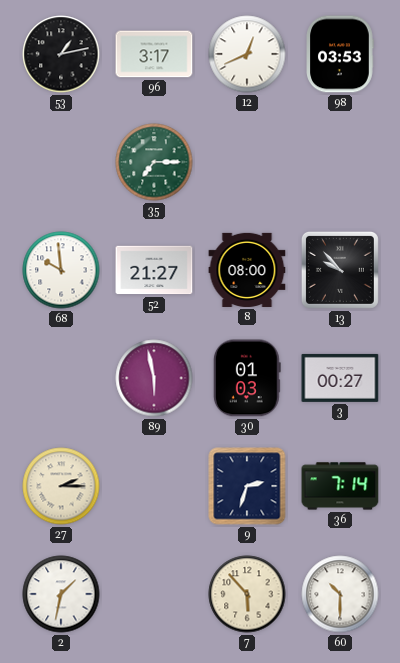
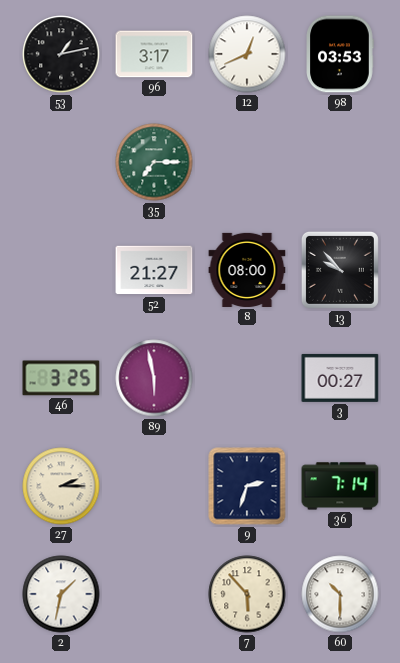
68: 9:59 -> none
46: none -> 3:25
30: 01:03 -> none
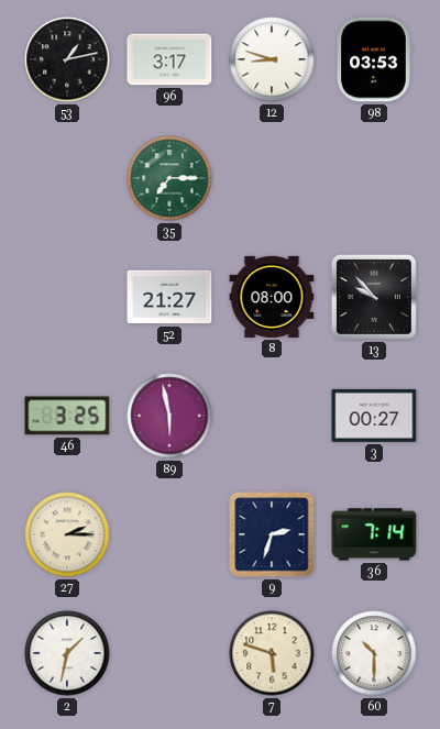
12: 12:41 -> 8:48
7: 5:53 -> 5:48
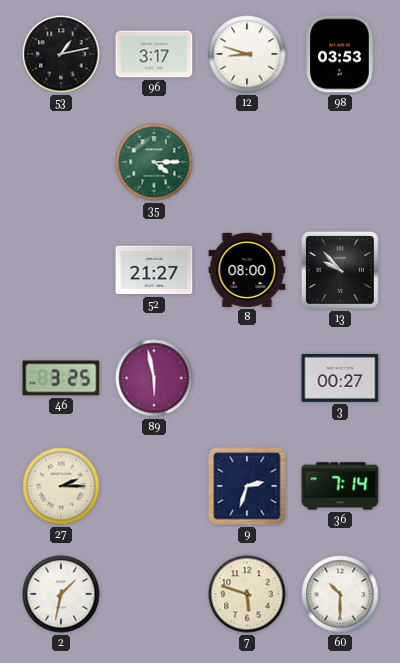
35: 7:15 -> 4:15
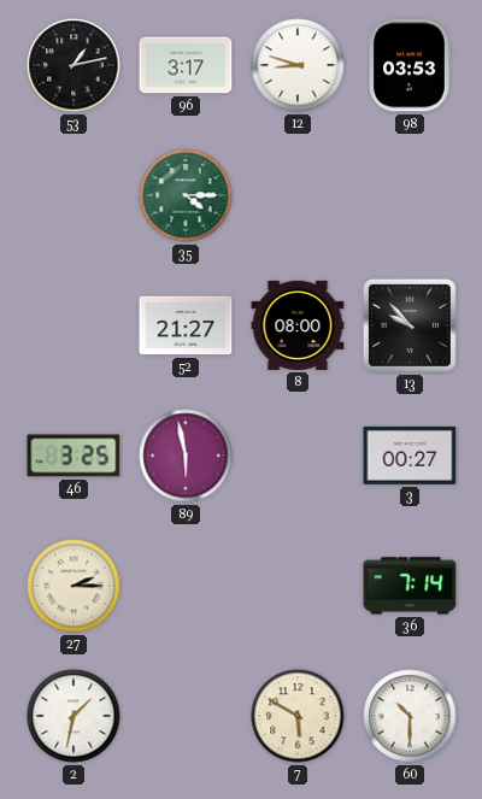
9: 2:33 -> none
7: 5:48 -> 5:50
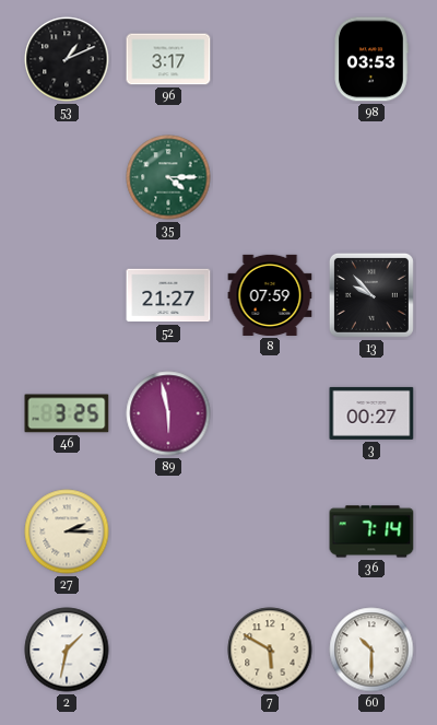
53: 1:13 -> 1:11
12: 8:48 -> none
8: 08:00 -> 07:59
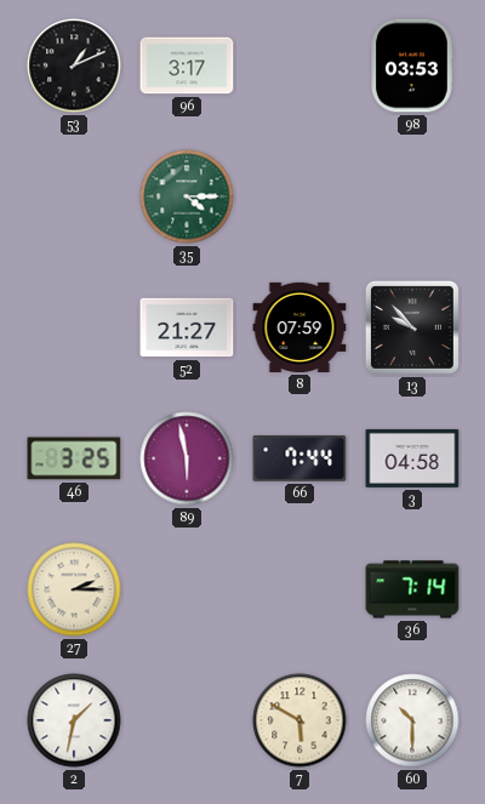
66: none -> 7:44
3: 00:27 -> 04:58
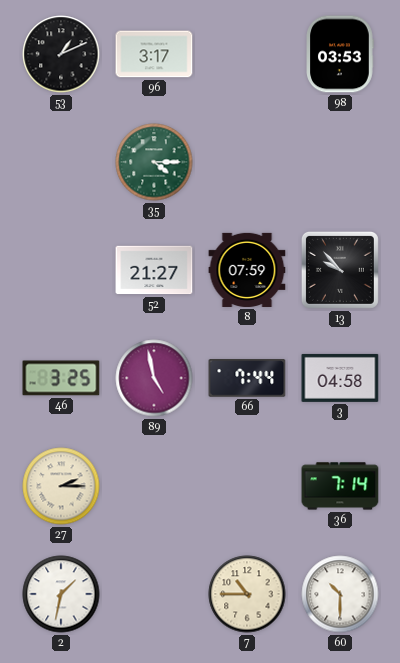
89: 5:58 -> 4:58
7: 5:50 -> 10:45
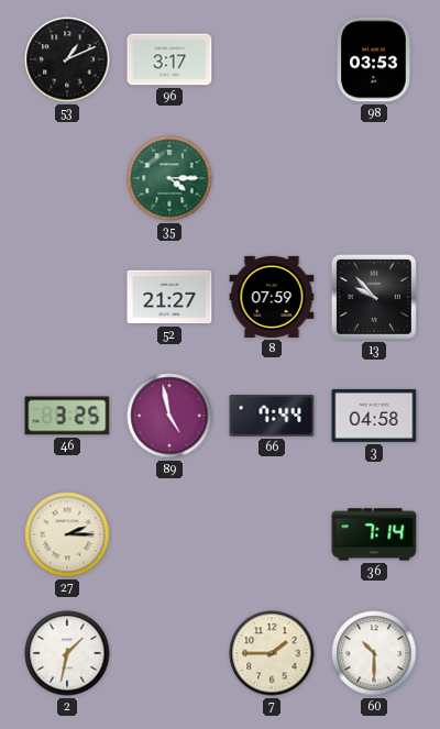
7: 10:45 -> 1:45
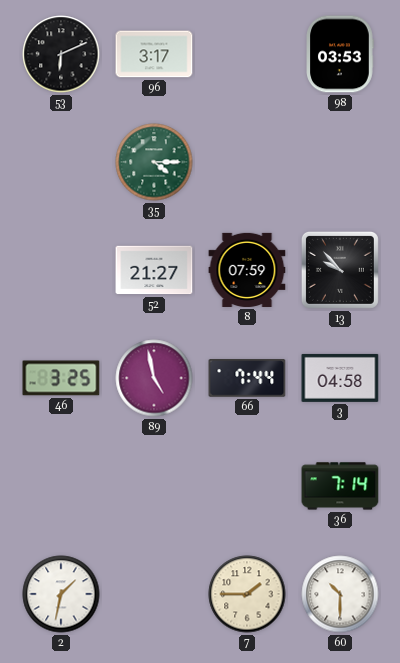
53: 1:11 -> 6:11
27: 2:15 -> none
